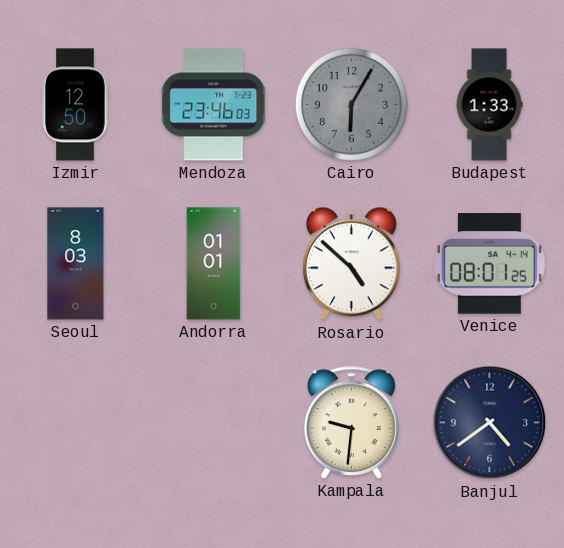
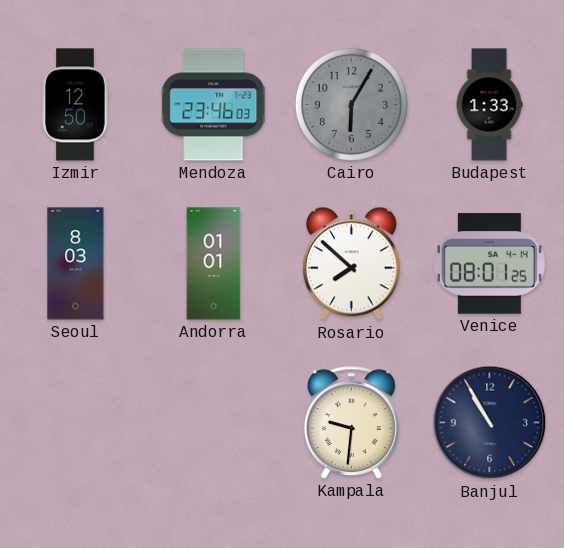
Rosario: 4:52 -> 7:52
Banjul: 4:39 -> 10:55
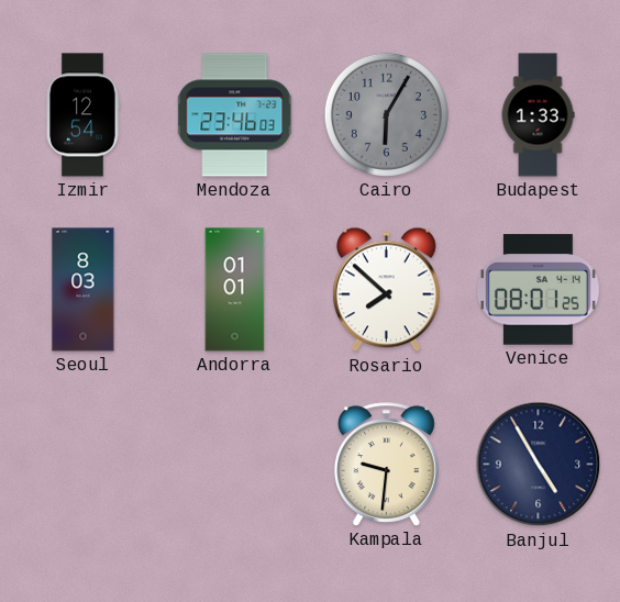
Izmir: 12:50 -> 12:54
Banjul: 10:55 -> 4:55
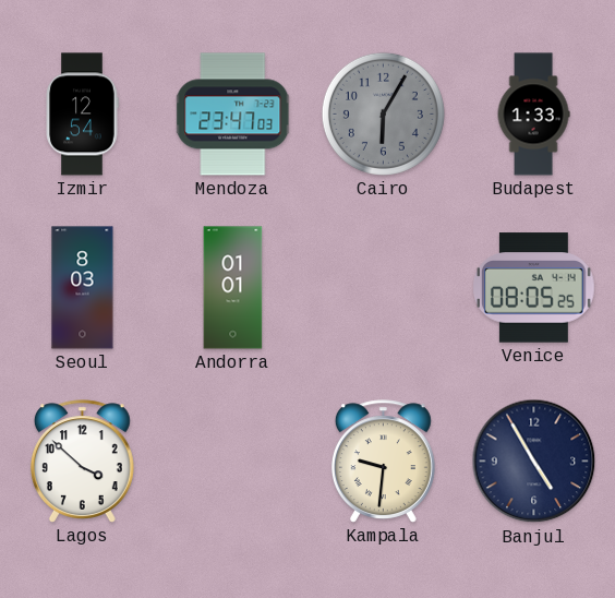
Mendoza: 23:46 -> 23:47
Rosario: 7:52 -> none
Venice: 08:01 -> 08:05
Lagos: none -> 3:52
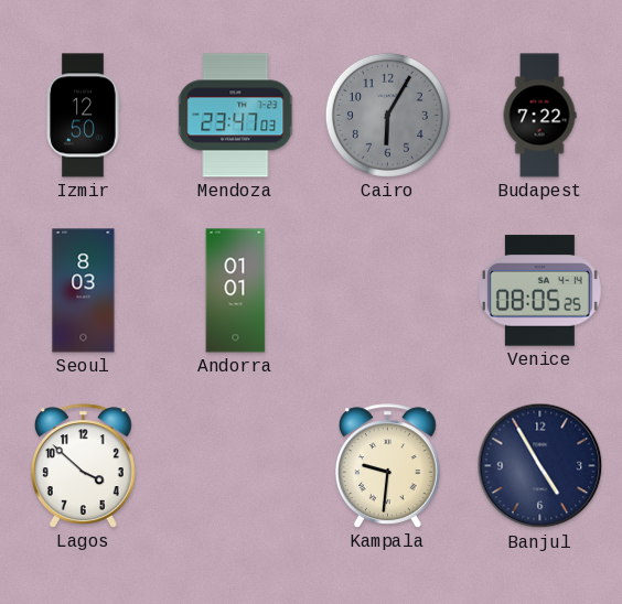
Izmir: 12:54 -> 12:50
Budapest: 1:33 -> 7:22
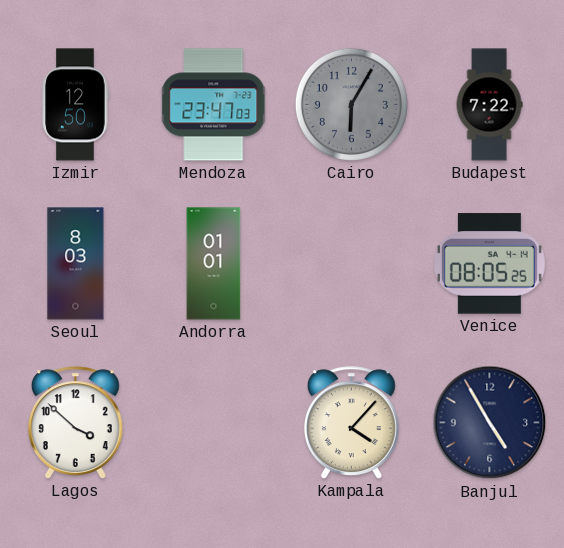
Kampala: 9:31 -> 4:07
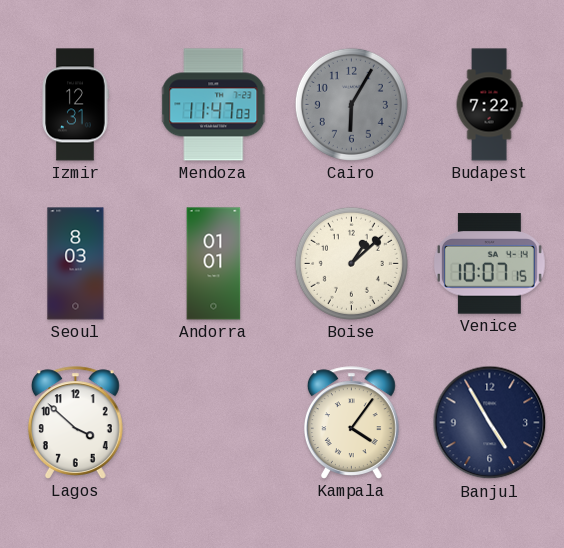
Izmir: 12:50 -> 12:31
Mendoza: 23:47 -> 11:47
Boise: none -> 1:08
Venice: 08:05 -> 10:07
Kampala: 4:07 -> 4:06
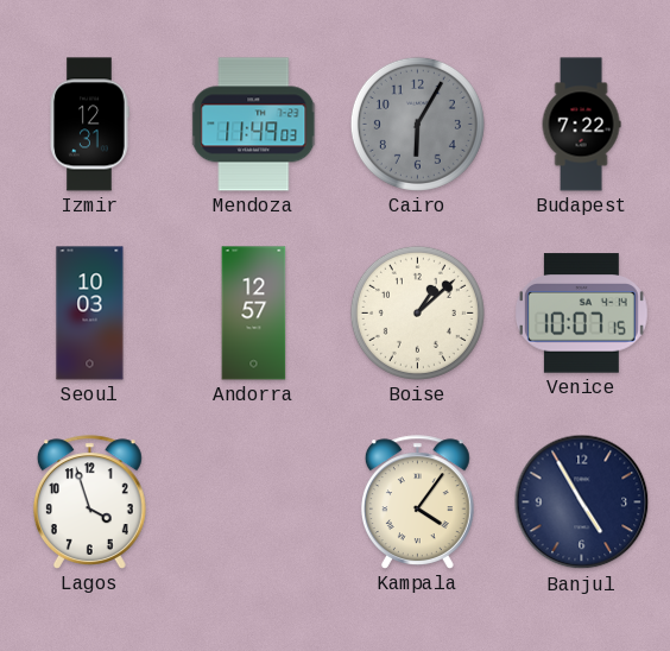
Mendoza: 11:47 -> 11:49
Seoul: 8:03 -> 10:03
Andorra: 01:01 -> 12:57
Lagos: 3:52 -> 3:57
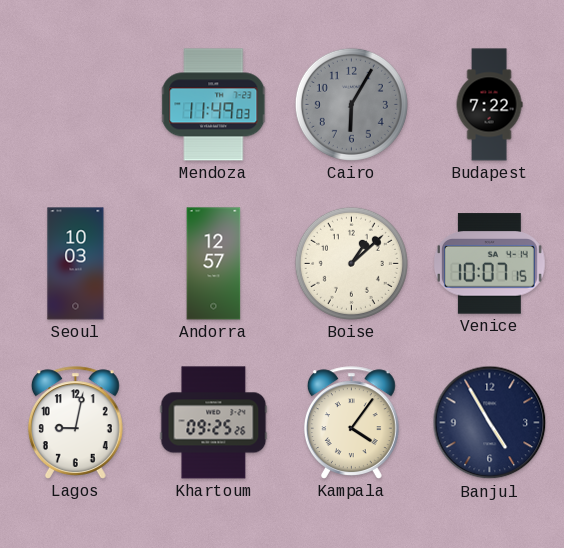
Izmir: 12:31 -> none
Lagos: 3:57 -> 9:02
Khartoum: none -> 09:25
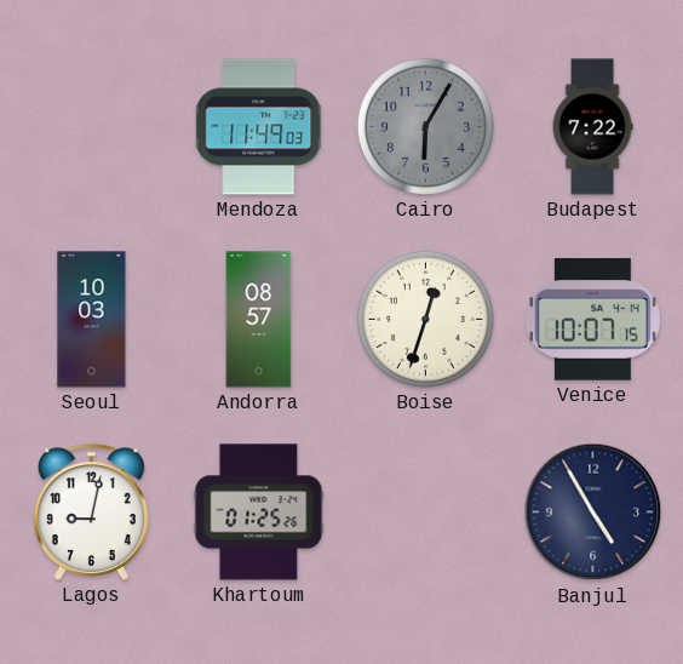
Andorra: 12:57 -> 08:57
Boise: 1:08 -> 12:33
Khartoum: 09:25 -> 01:25
Kampala: 4:06 -> none
